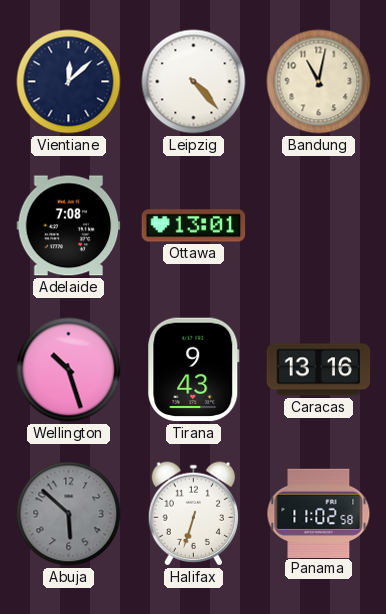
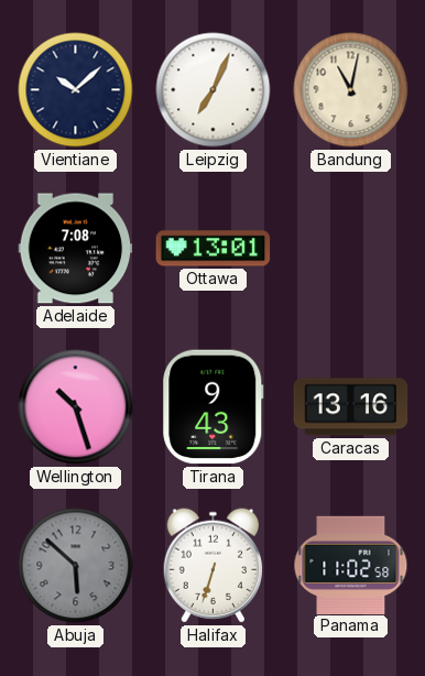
Vientiane: 12:08 -> 10:08
Leipzig: 4:23 -> 7:04
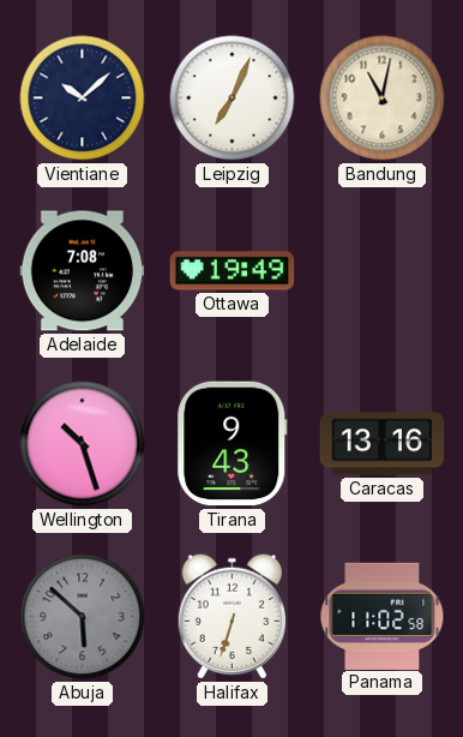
Ottawa: 13:01 -> 19:49
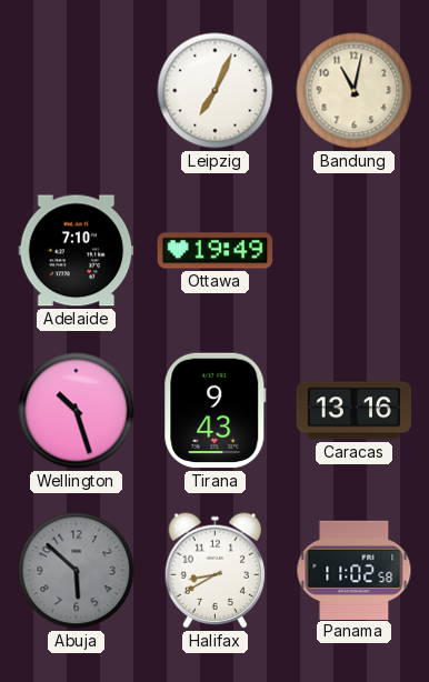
Vientiane: 10:08 -> none
Adelaide: 7:08 -> 7:10
Halifax: 6:33 -> 8:40
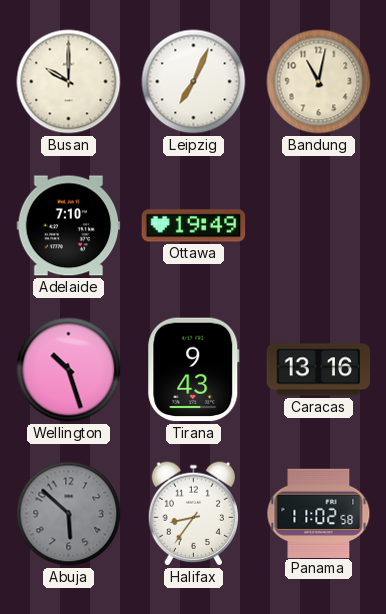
Busan: none -> 10:00
Halifax: 8:40 -> 8:36
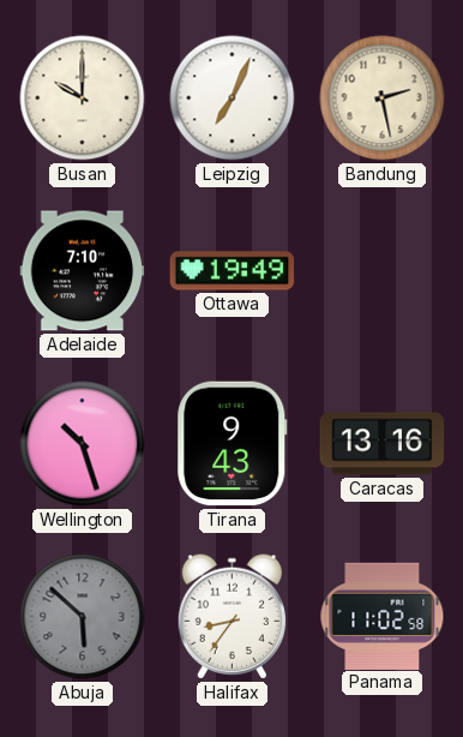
Bandung: 11:02 -> 2:28
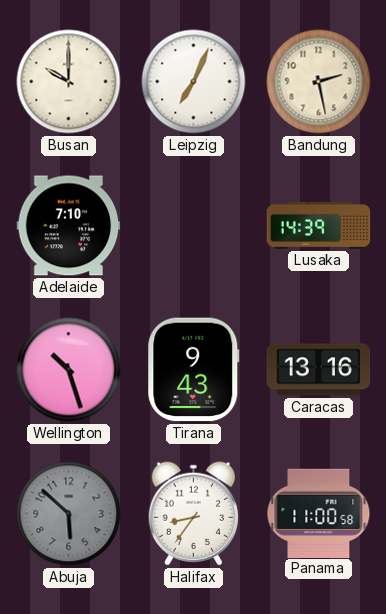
Ottawa: 19:49 -> none
Lusaka: none -> 14:39
Panama: 11:02 -> 11:00
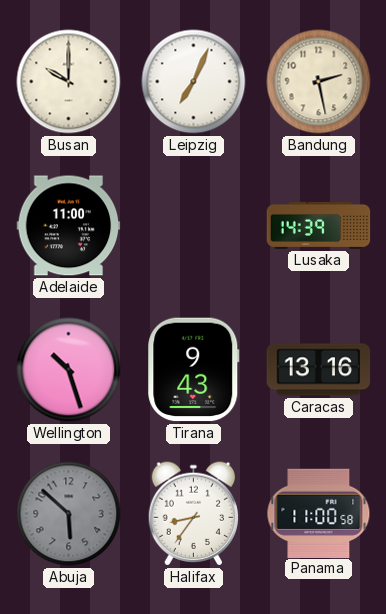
Adelaide: 7:10 -> 11:00
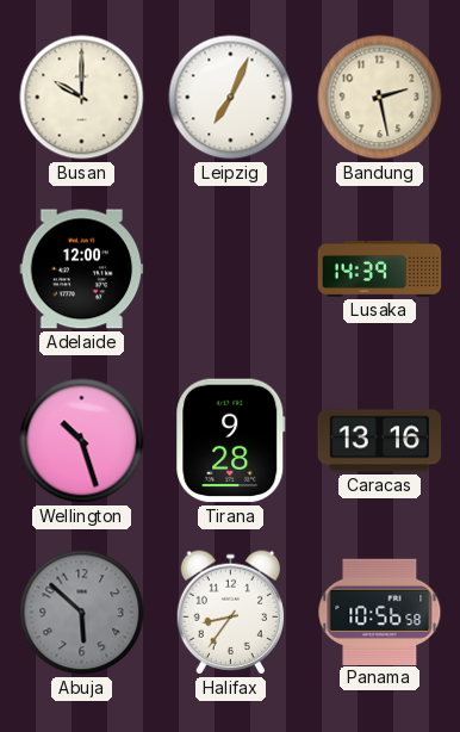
Adelaide: 11:00 -> 12:00
Tirana: 9:43 -> 9:28
Panama: 11:00 -> 10:56
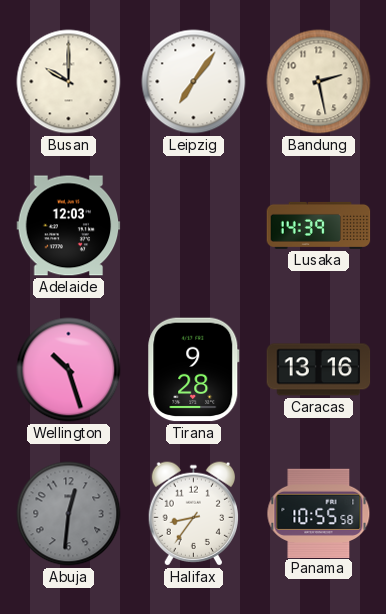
Leipzig: 7:04 -> 7:06
Adelaide: 12:00 -> 12:03
Abuja: 5:52 -> 12:31
Panama: 10:56 -> 10:55
